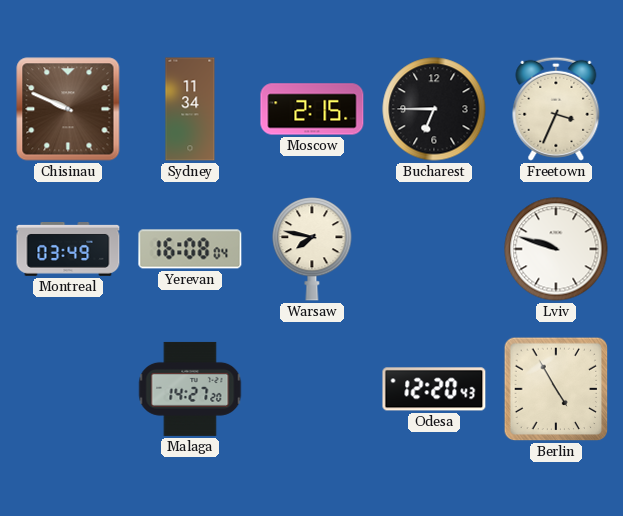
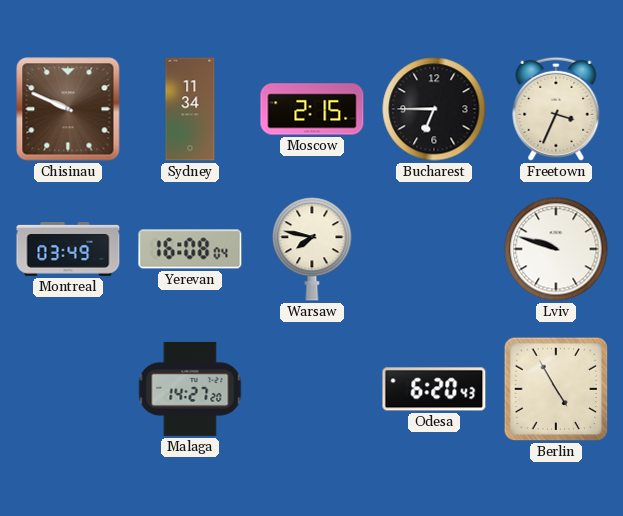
Odesa: 12:20 -> 6:20
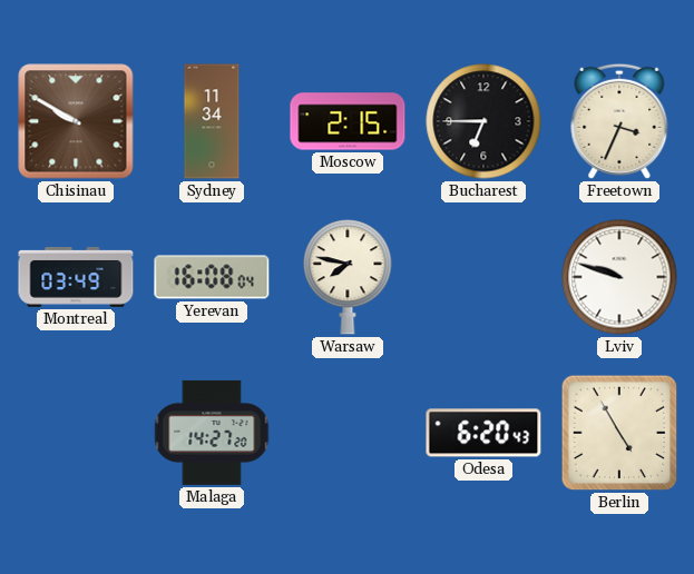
Chisinau: 9:49 -> 9:50
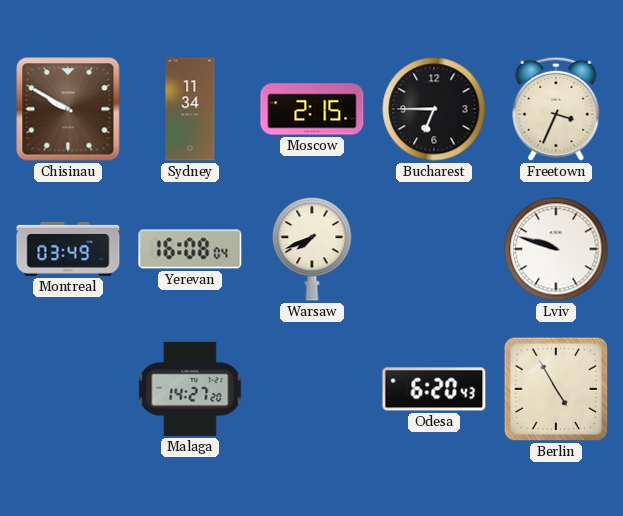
Warsaw: 7:47 -> 7:41
